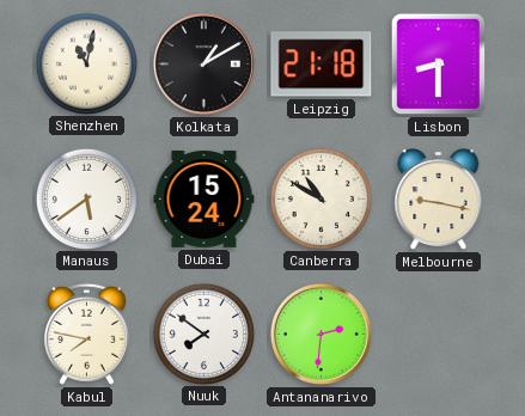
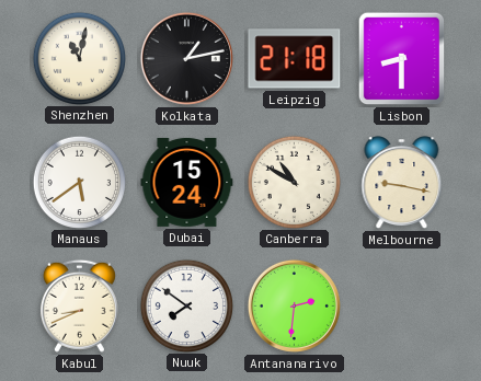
Kolkata: 1:10 -> 1:13
Kabul: 7:47 -> 8:41
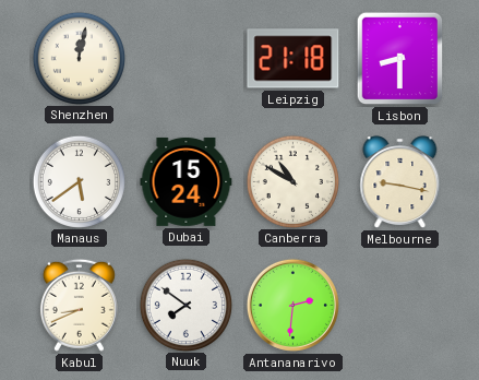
Shenzhen: 11:02 -> 12:02
Kolkata: 1:13 -> none
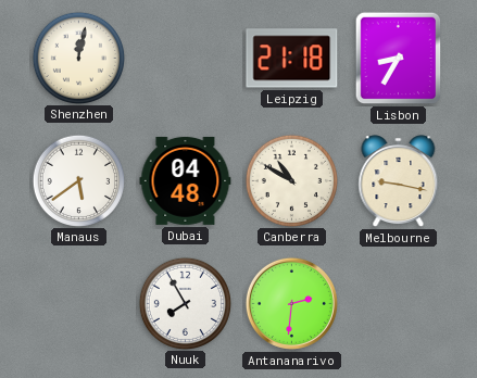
Lisbon: 8:30 -> 8:35
Dubai: 15:24 -> 04:48
Kabul: 8:41 -> none
Nuuk: 7:51 -> 7:55
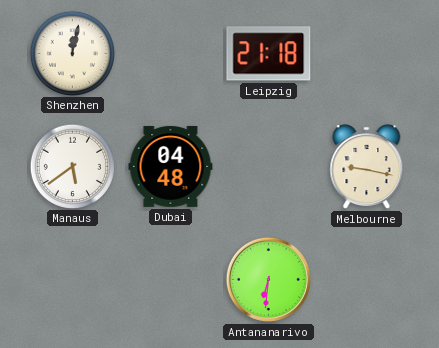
Lisbon: 8:35 -> none
Canberra: 10:50 -> none
Nuuk: 7:55 -> none
Antananarivo: 2:31 -> 6:31
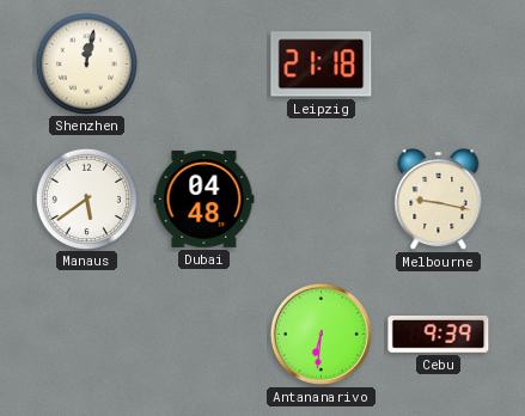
Cebu: none -> 9:39
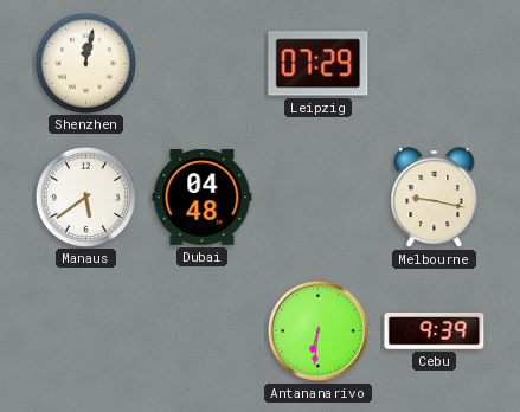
Leipzig: 21:18 -> 07:29
